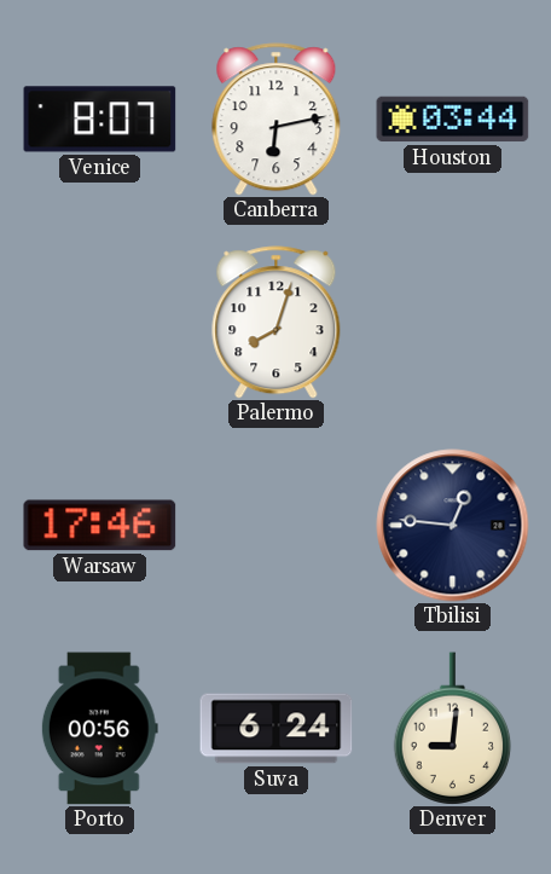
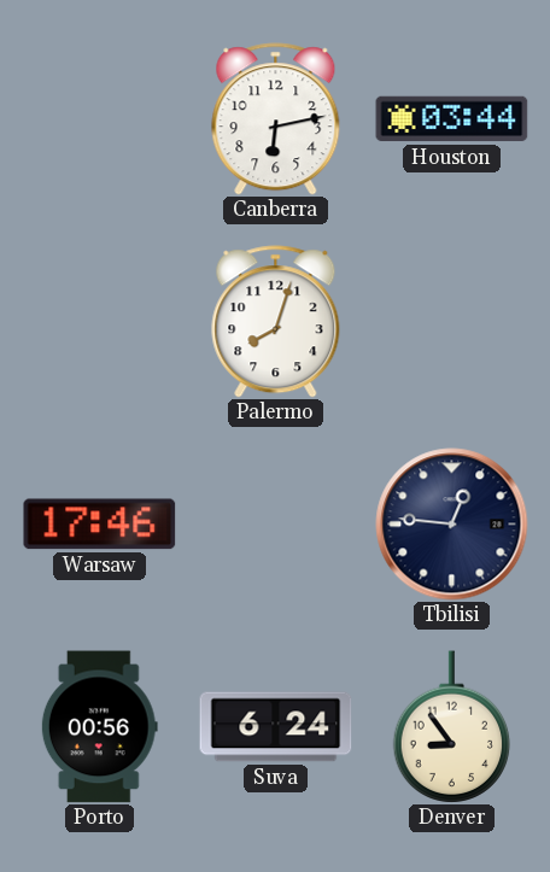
Venice: 8:07 -> none
Denver: 9:01 -> 8:54
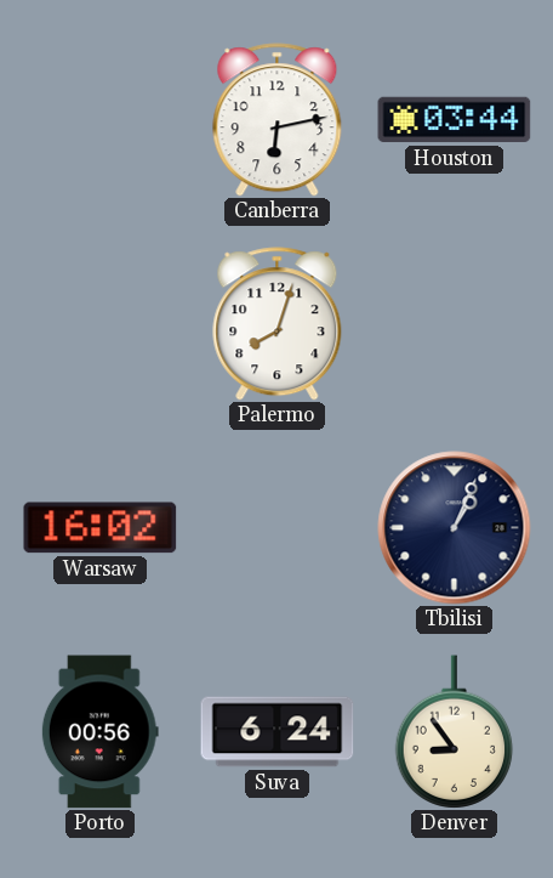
Warsaw: 17:46 -> 16:02
Tbilisi: 12:46 -> 1:04
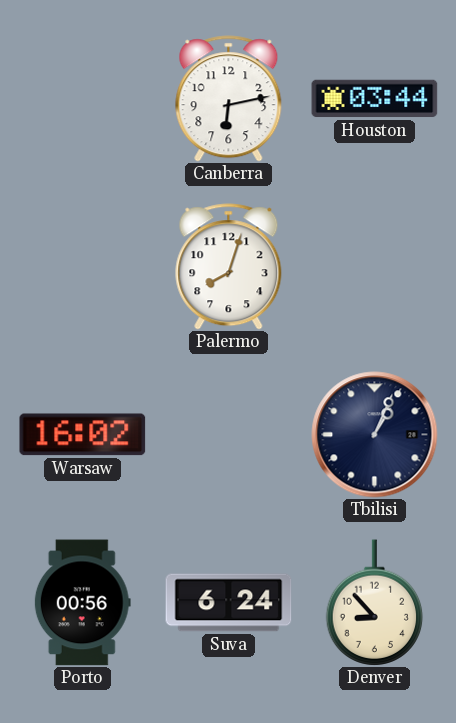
Denver: 8:54 -> 8:53
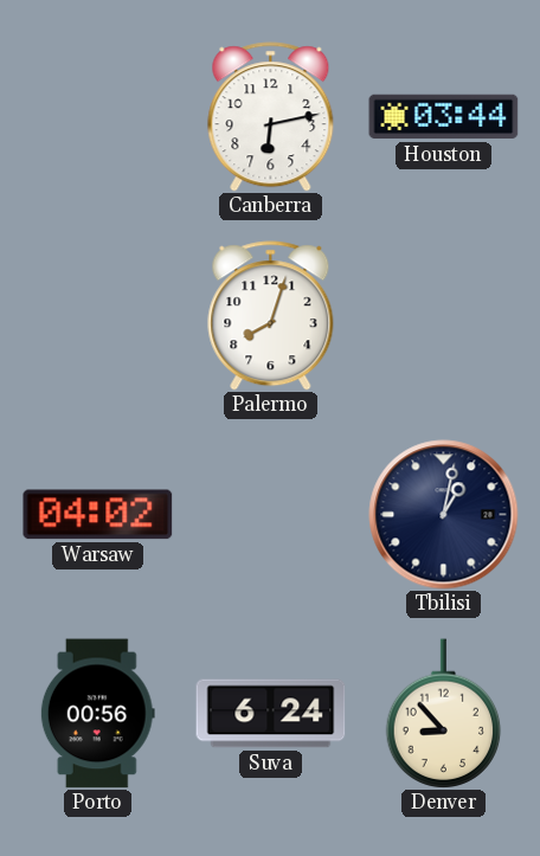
Warsaw: 16:02 -> 04:02
Tbilisi: 1:04 -> 1:02
